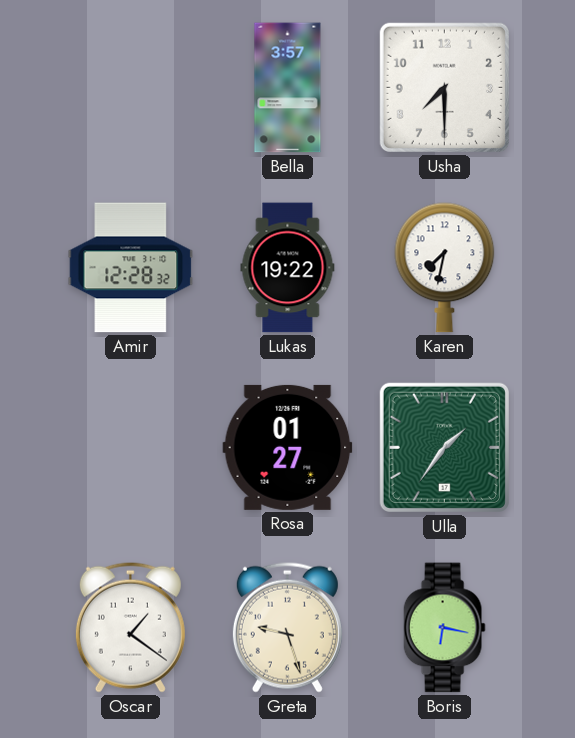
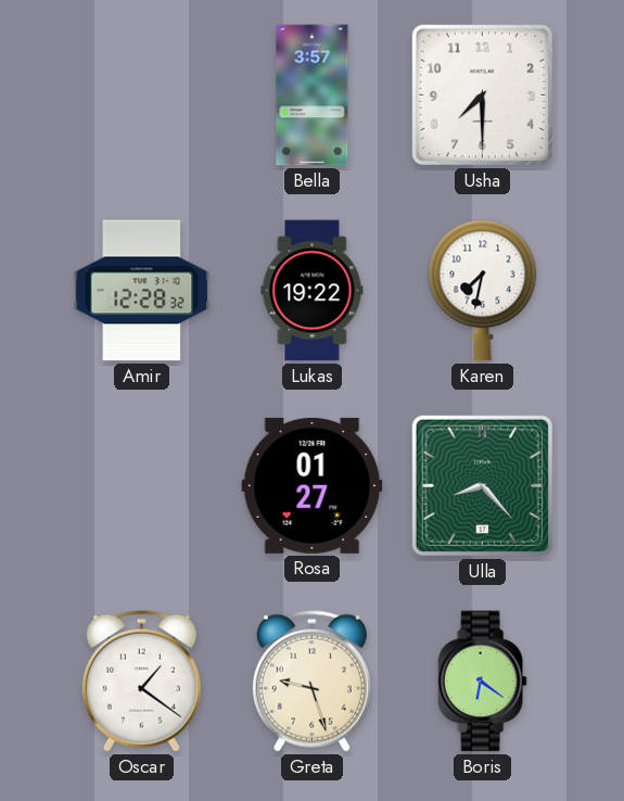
Ulla: 1:36 -> 8:23
Boris: 6:17 -> 6:21
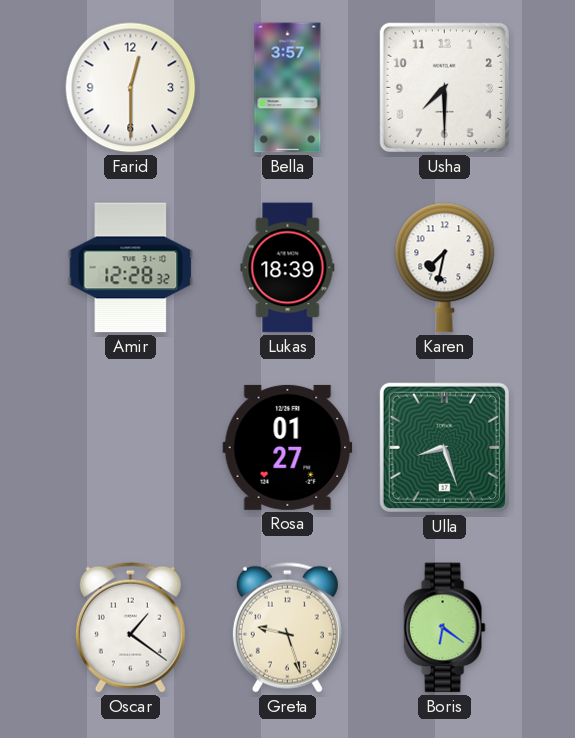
Farid: none -> 12:30
Lukas: 19:22 -> 18:39
Ulla: 8:23 -> 8:27
